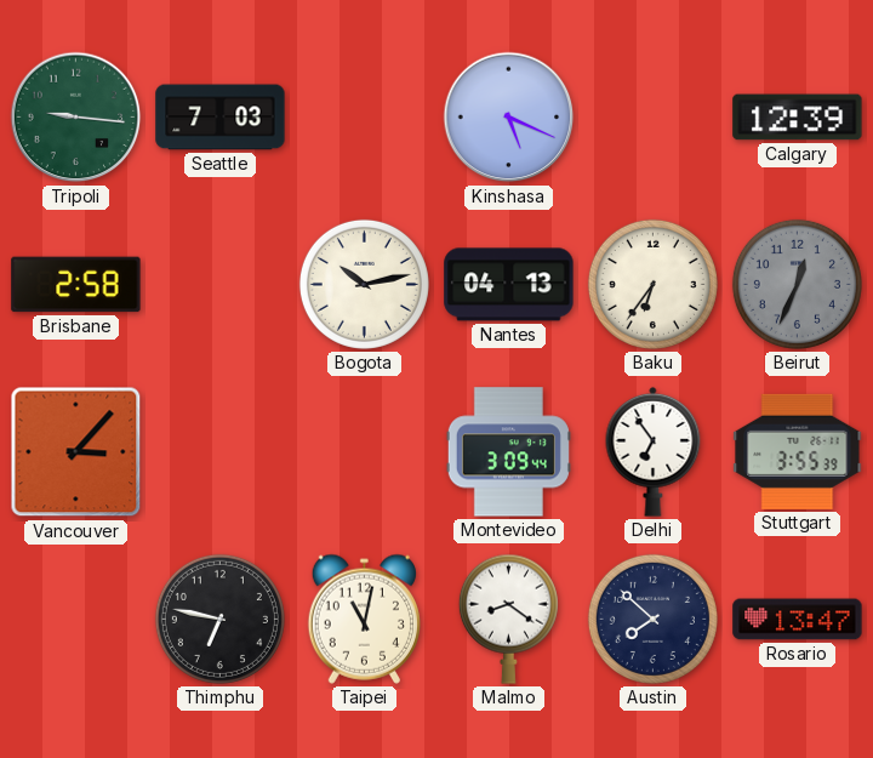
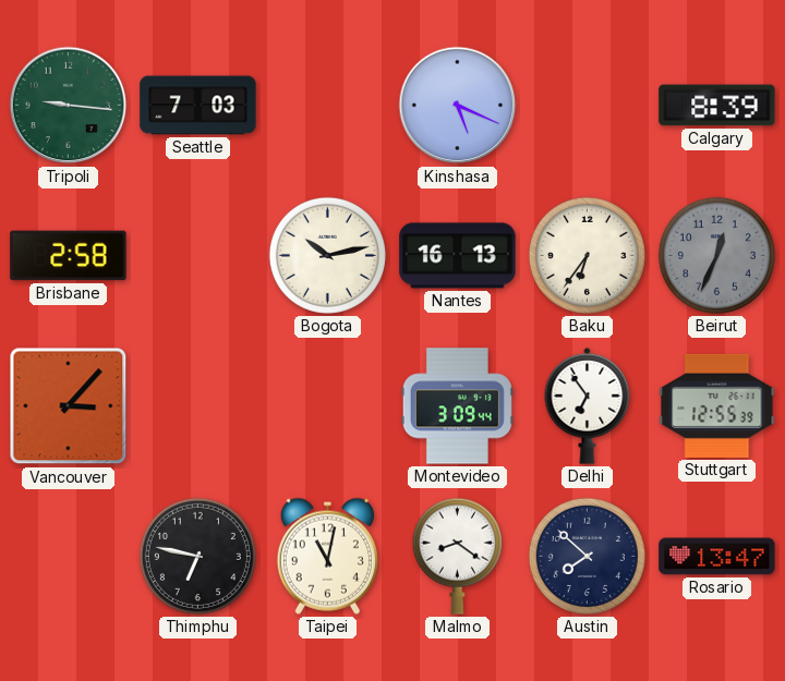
Calgary: 12:39 -> 8:39
Nantes: 04:13 -> 16:13
Stuttgart: 3:55 -> 12:55
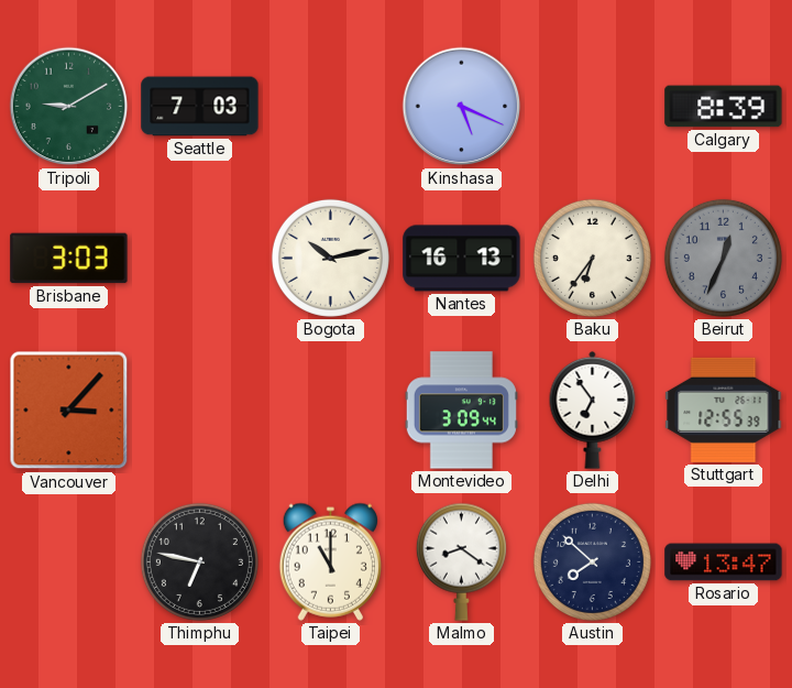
Tripoli: 9:16 -> 9:10
Brisbane: 2:58 -> 3:03
Taipei: 11:02 -> 11:00
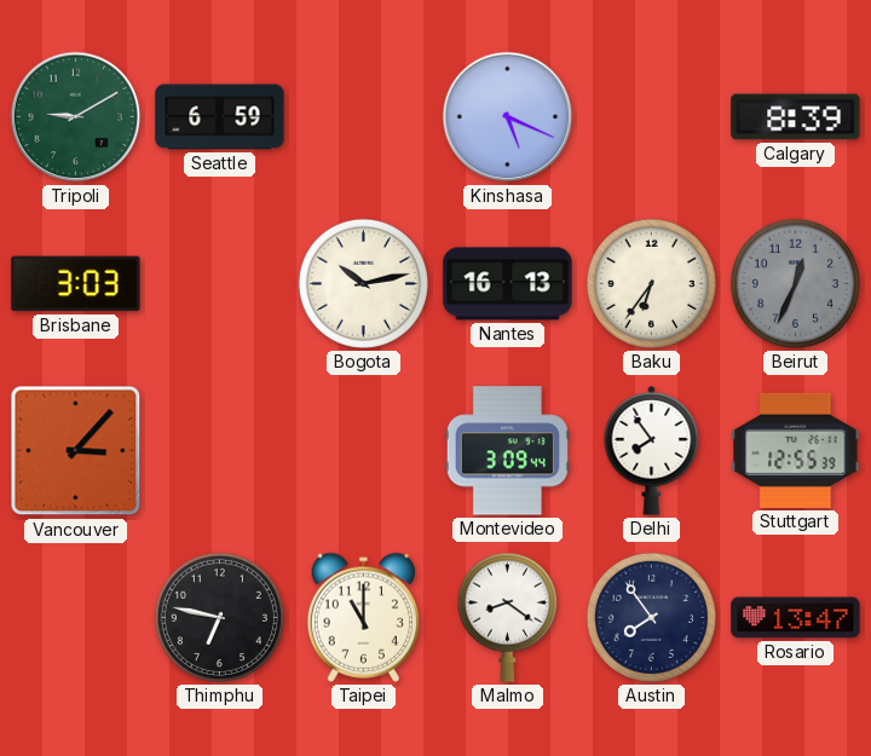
Seattle: 7:03 -> 6:59
Delhi: 6:54 -> 7:54
Austin: 7:52 -> 7:54
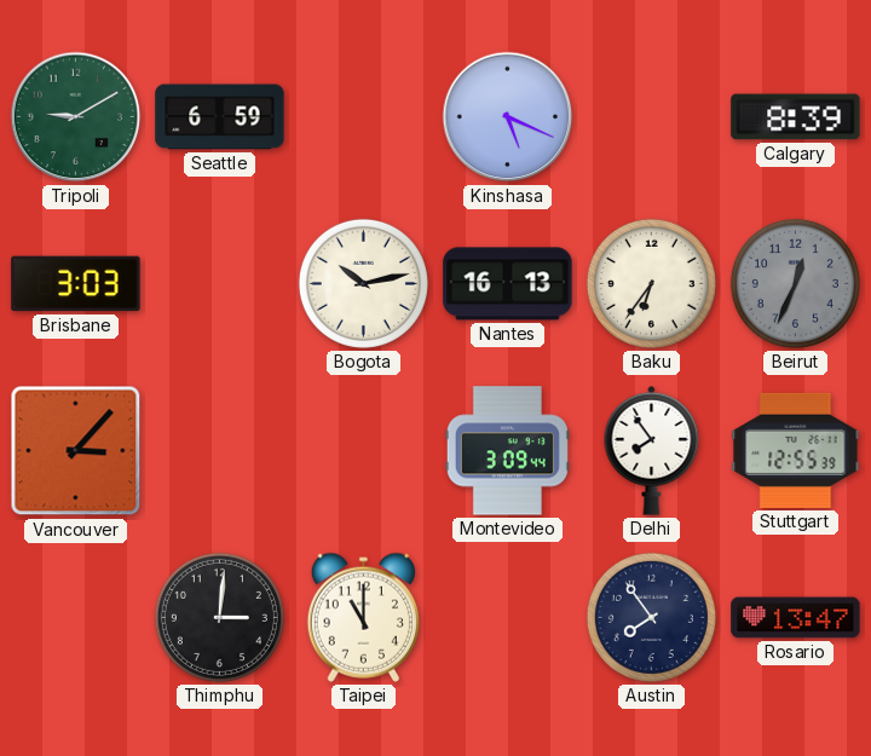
Thimphu: 6:47 -> 3:01
Malmo: 8:21 -> none
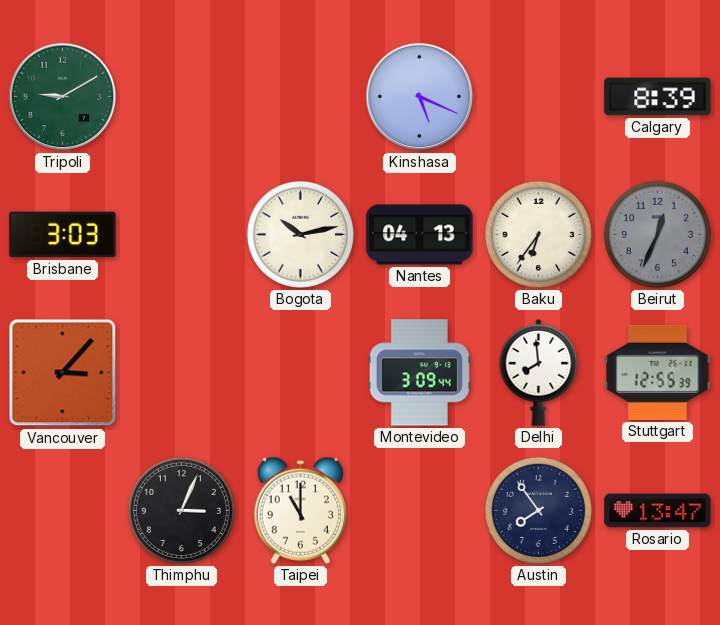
Seattle: 6:59 -> none
Nantes: 16:13 -> 04:13
Delhi: 7:54 -> 7:59
Thimphu: 3:01 -> 3:04
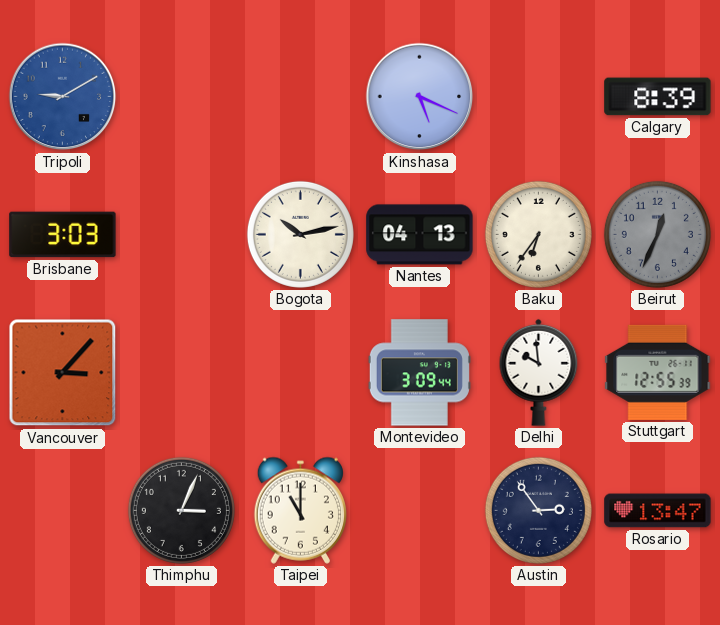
Tripoli dial: green -> blue
Delhi: 7:59 -> 9:59
Austin: 7:54 -> 2:54
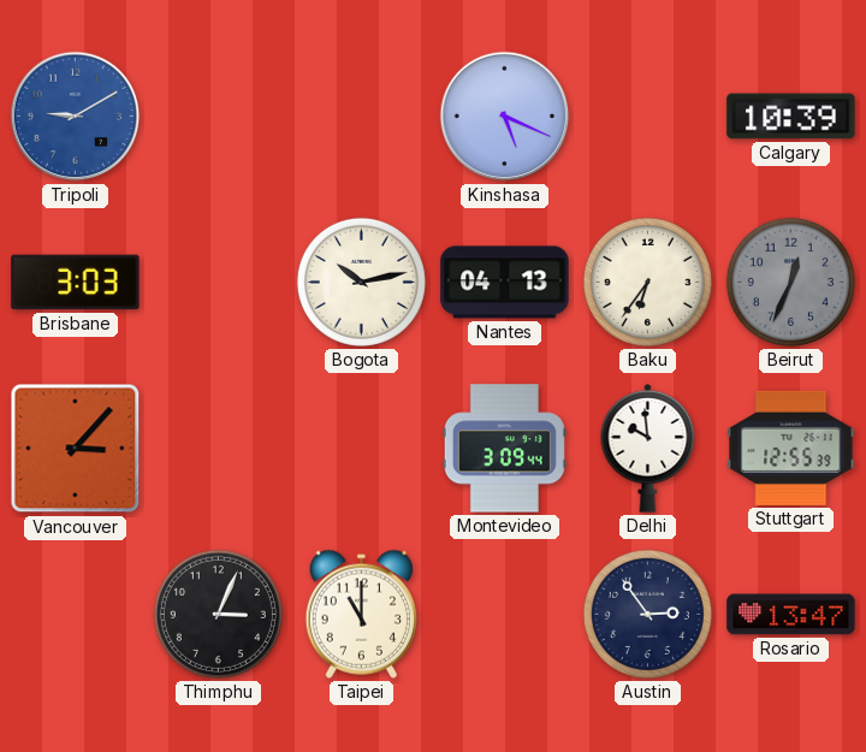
Calgary: 8:39 -> 10:39
